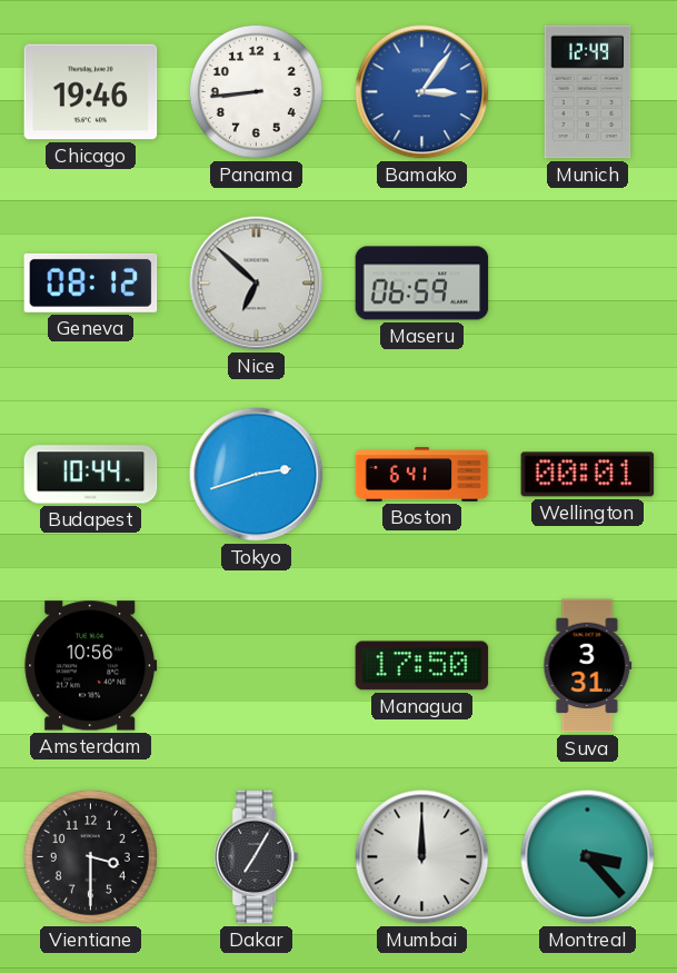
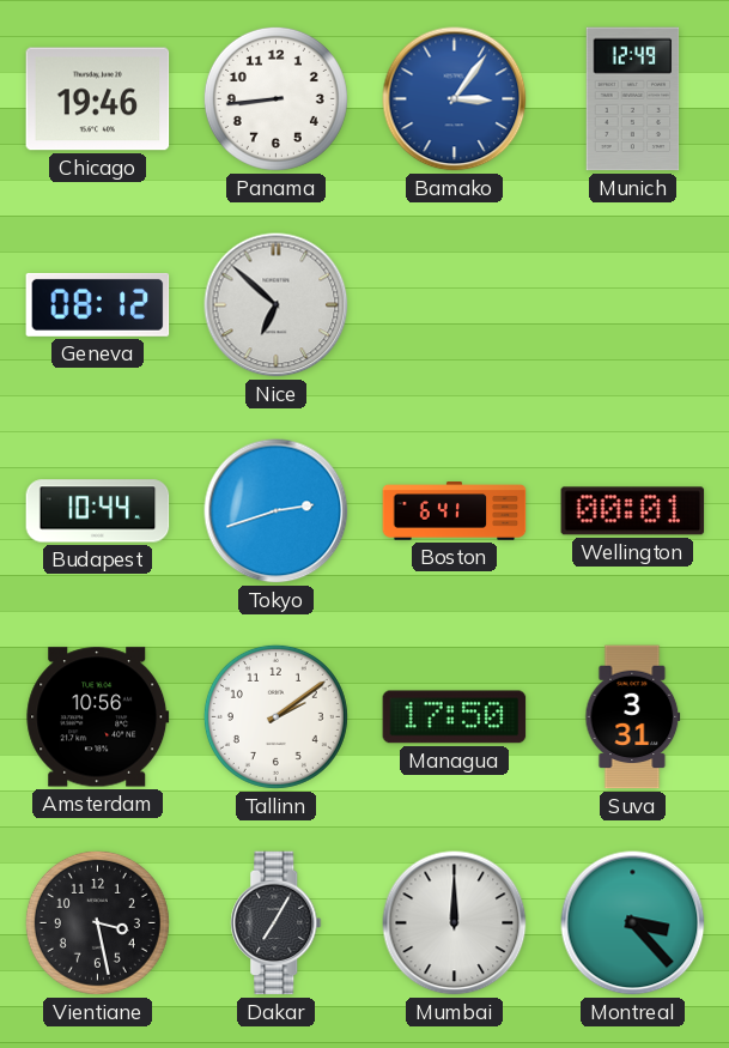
Maseru: 06:59 -> none
Tallinn: none -> 2:09
Vientiane: 3:30 -> 3:28
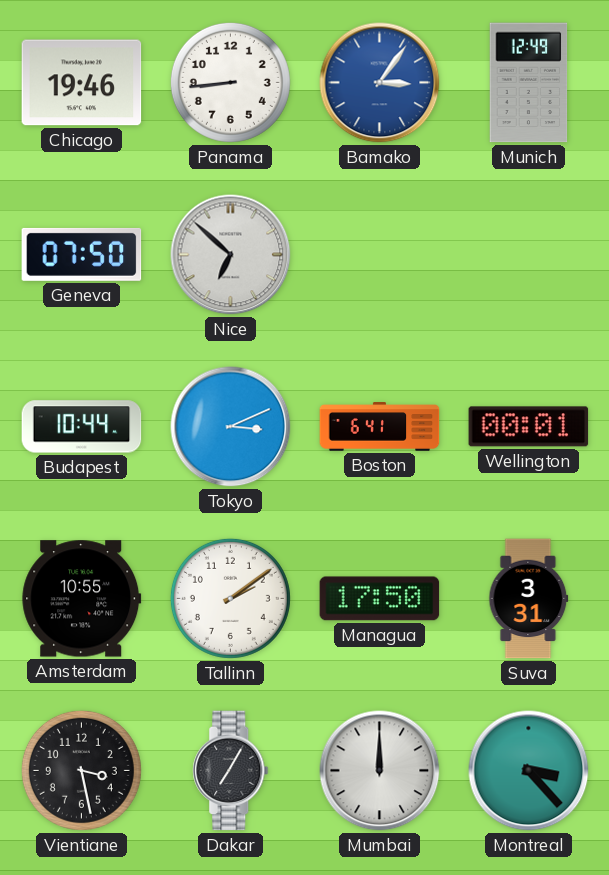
Geneva: 08:12 -> 07:50
Tokyo: 2:42 -> 3:11
Amsterdam: 10:56 -> 10:55
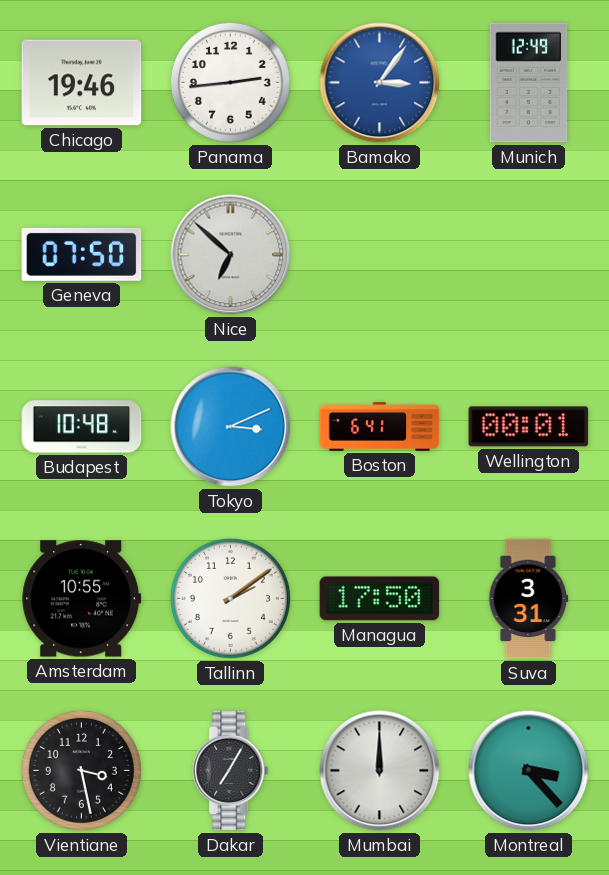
Panama: 8:44 -> 2:44
Budapest: 10:44 -> 10:48
